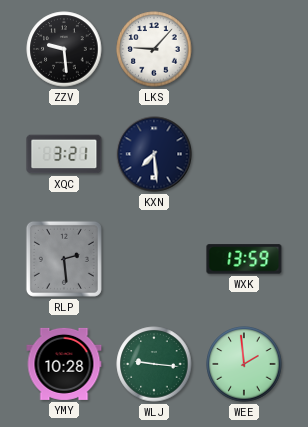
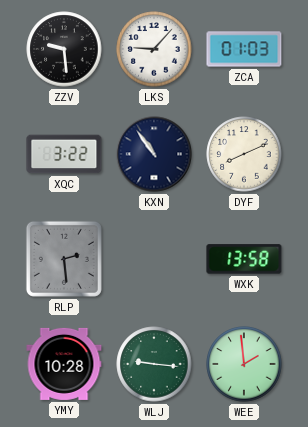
ZCA: none -> 01:03
XQC: 3:21 -> 3:22
KXN: 7:29 -> 10:54
DYF: none -> 8:11
WXK: 13:59 -> 13:58
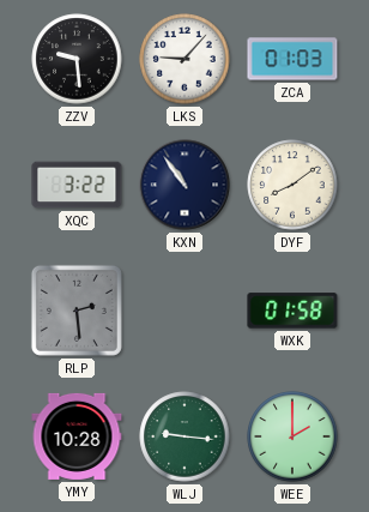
DYF: 8:11 -> 8:09
WXK: 13:58 -> 01:58
WEE: 1:59 -> 2:00
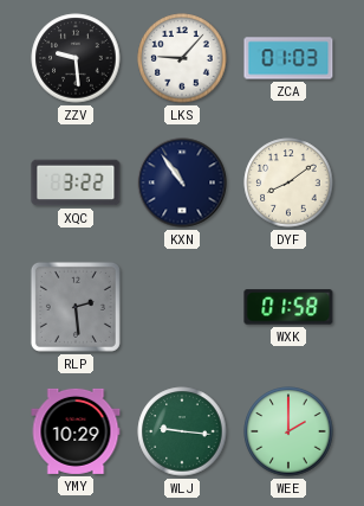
YMY: 10:28 -> 10:29
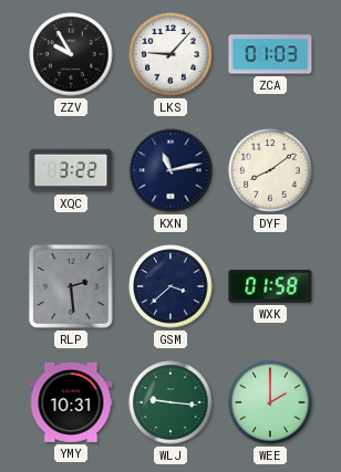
ZZV: 9:29 -> 9:55
KXN: 10:54 -> 11:13
GSM: none -> 3:38
YMY: 10:29 -> 10:31
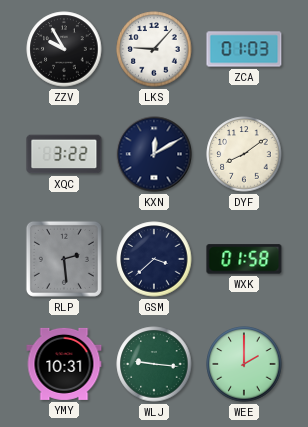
KXN: 11:13 -> 12:10
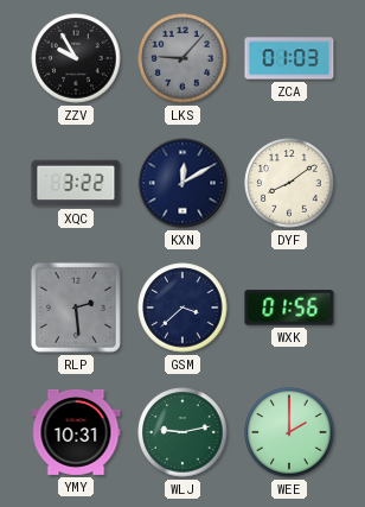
LKS dial: white -> grey
WXK: 01:58 -> 01:56
WLJ: 9:16 -> 9:13
